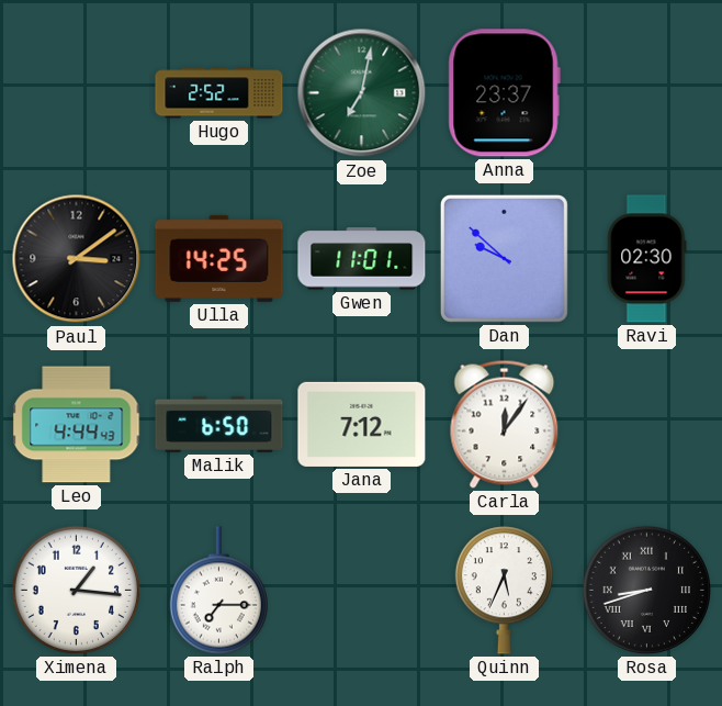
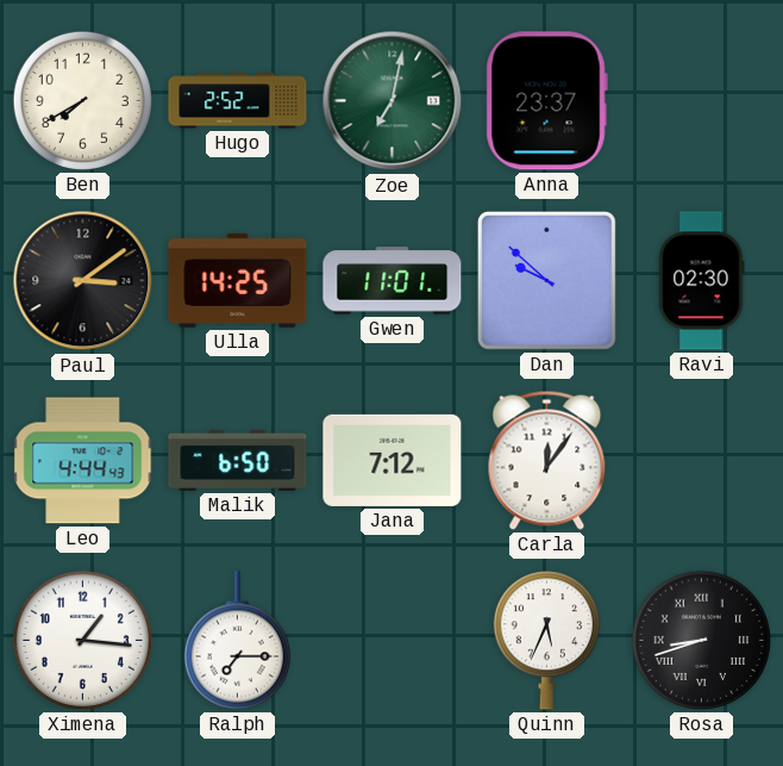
Ben: none -> 7:40
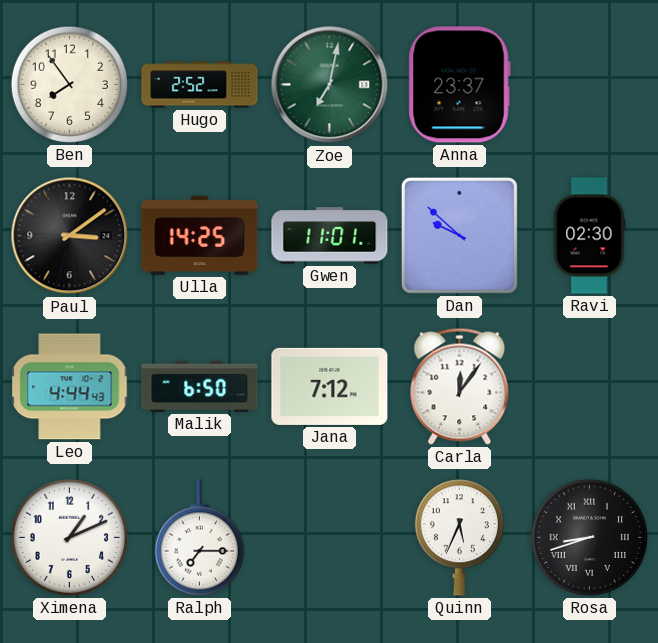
Ben: 7:40 -> 7:54
Ximena: 1:16 -> 1:11
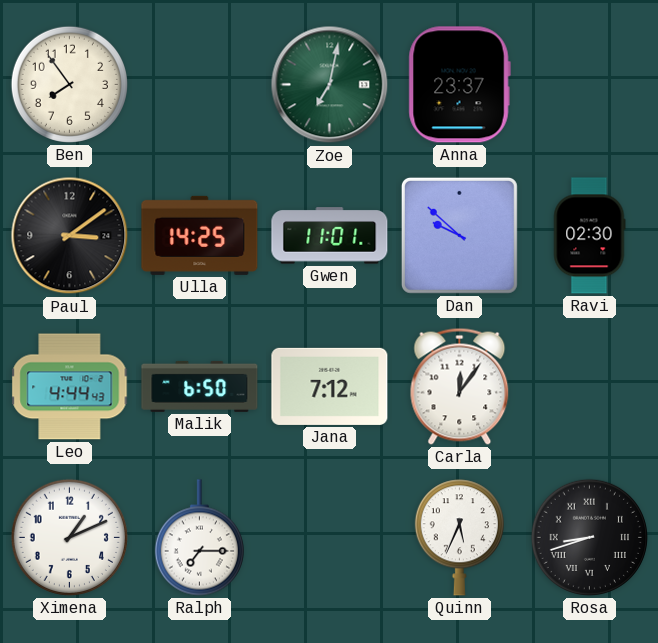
Hugo: 2:52 -> none
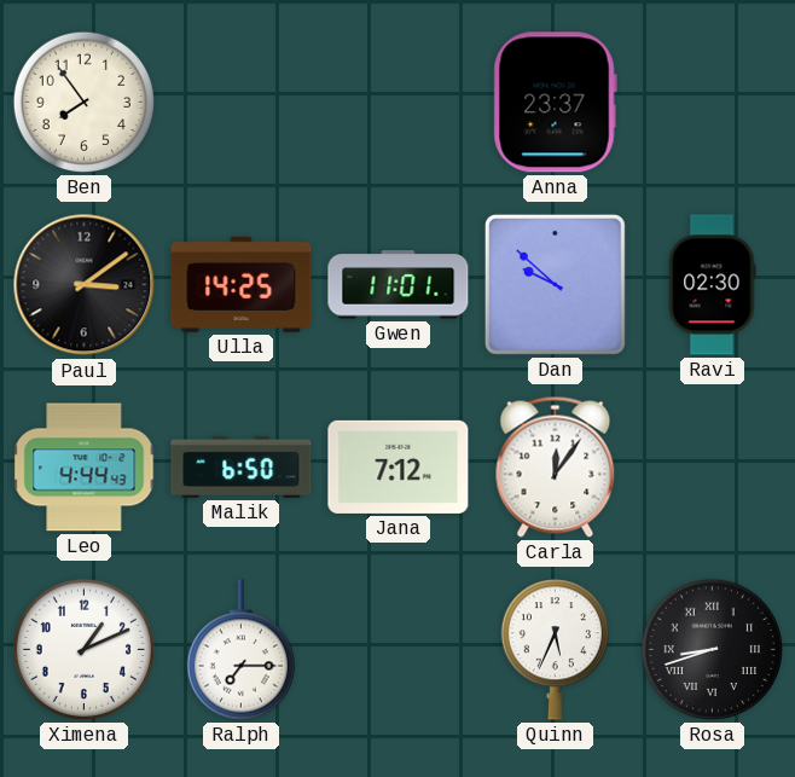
Zoe: 7:02 -> none
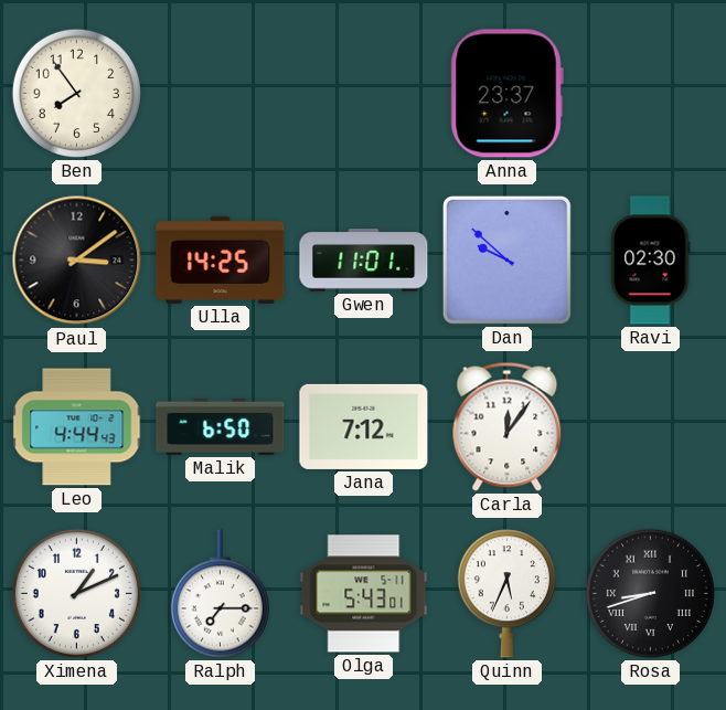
Olga: none -> 5:43
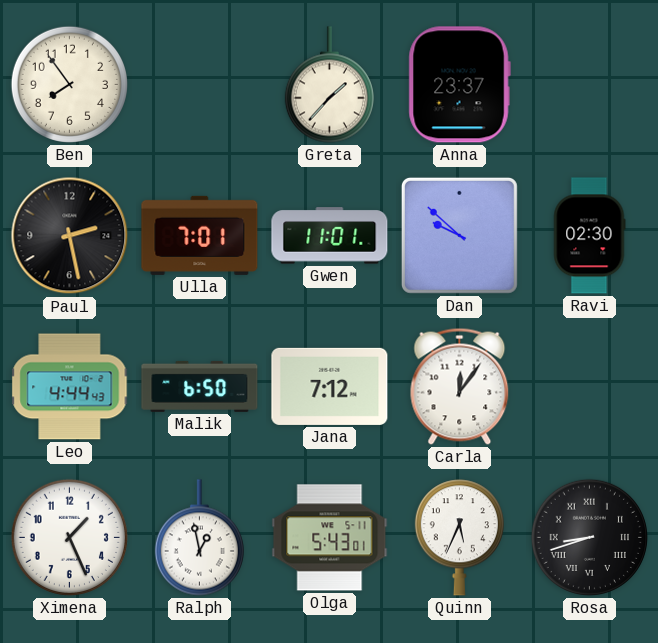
Greta: none -> 1:37
Paul: 3:09 -> 2:28
Ulla: 14:25 -> 7:01
Ximena: 1:11 -> 1:26
Ralph: 7:15 -> 12:58
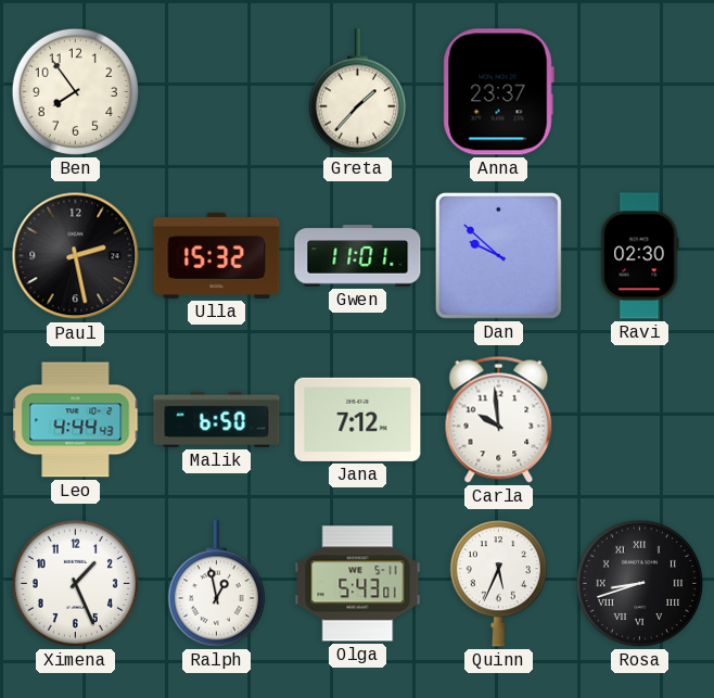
Ulla: 7:01 -> 15:32
Carla: 12:06 -> 9:59
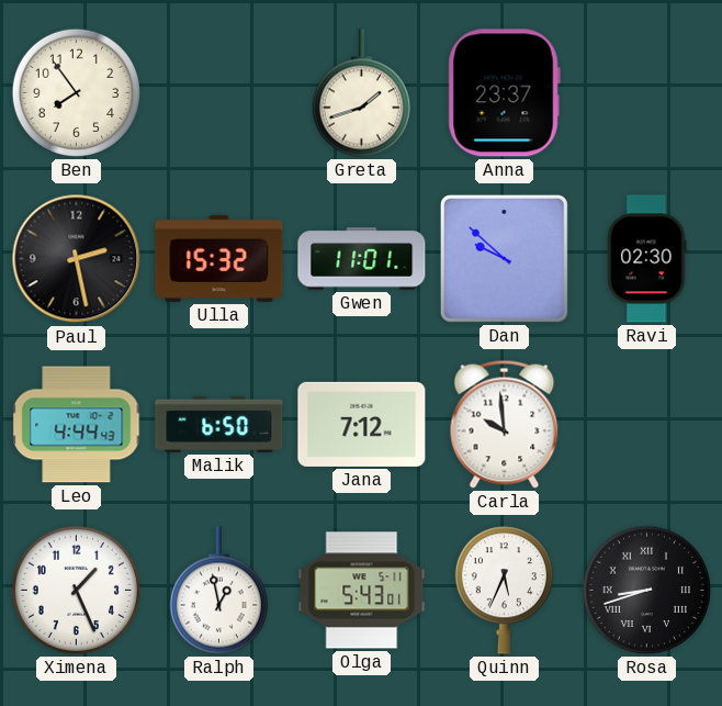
Greta: 1:37 -> 1:42
